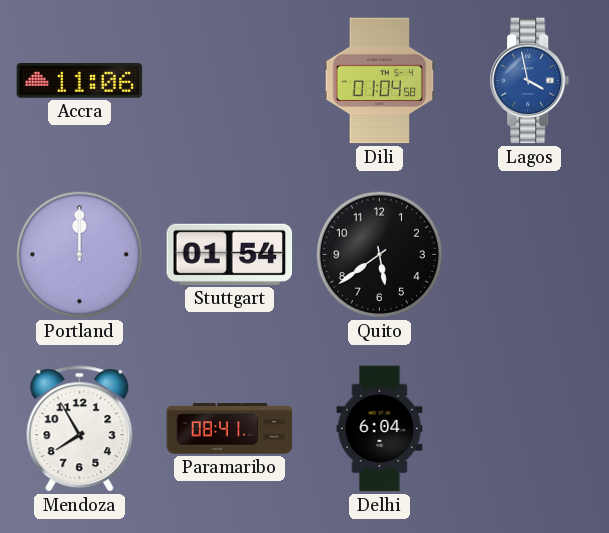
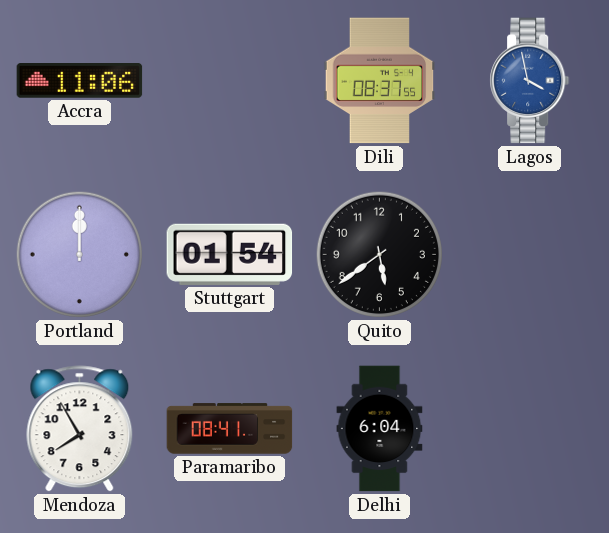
Dili: 01:04 -> 08:37
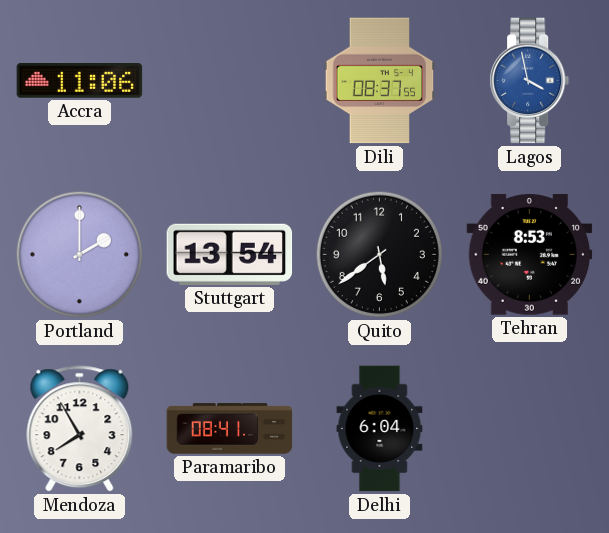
Portland: 12:00 -> 2:00
Stuttgart: 01:54 -> 13:54
Tehran: none -> 8:53
